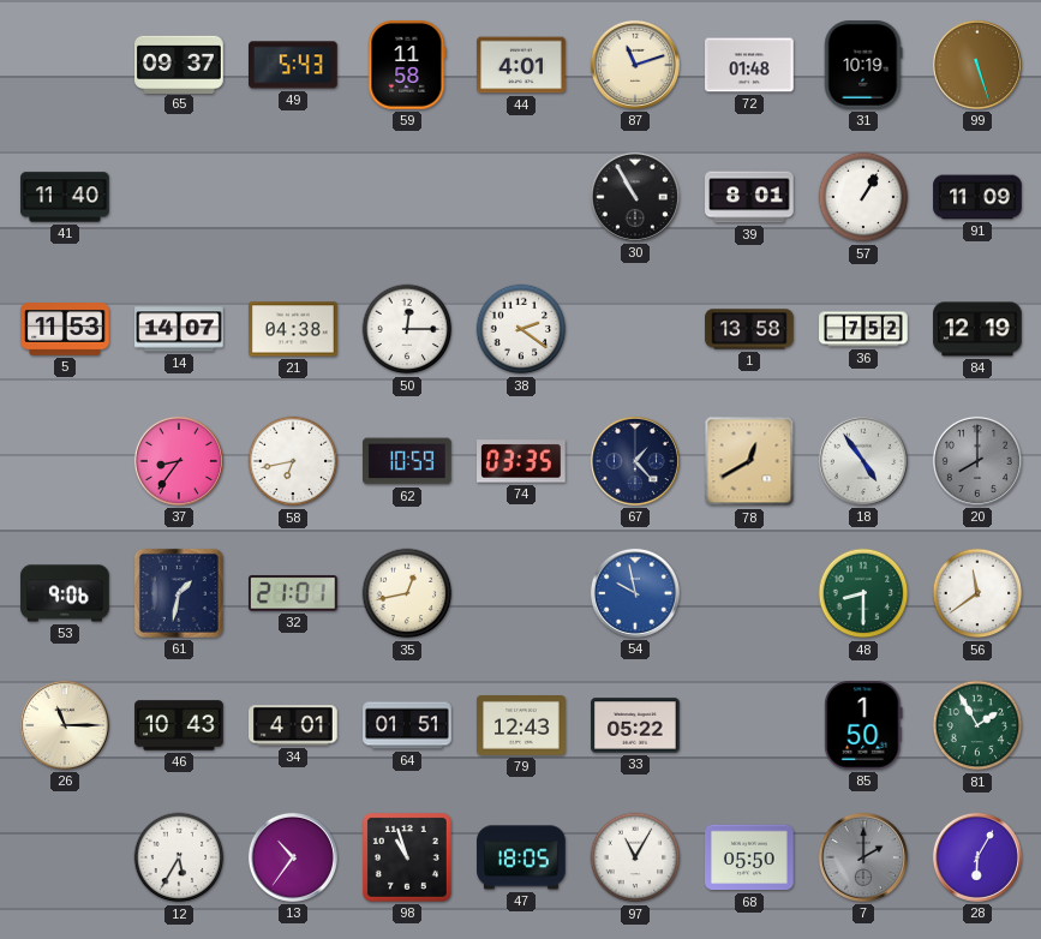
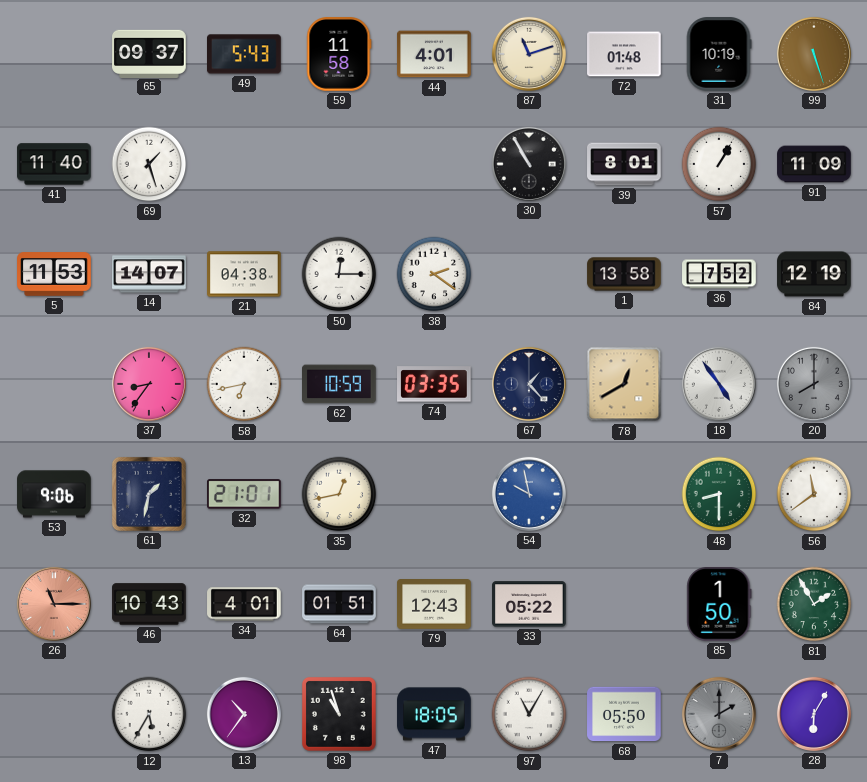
69: none -> 1:27
26 dial: cream -> salmon
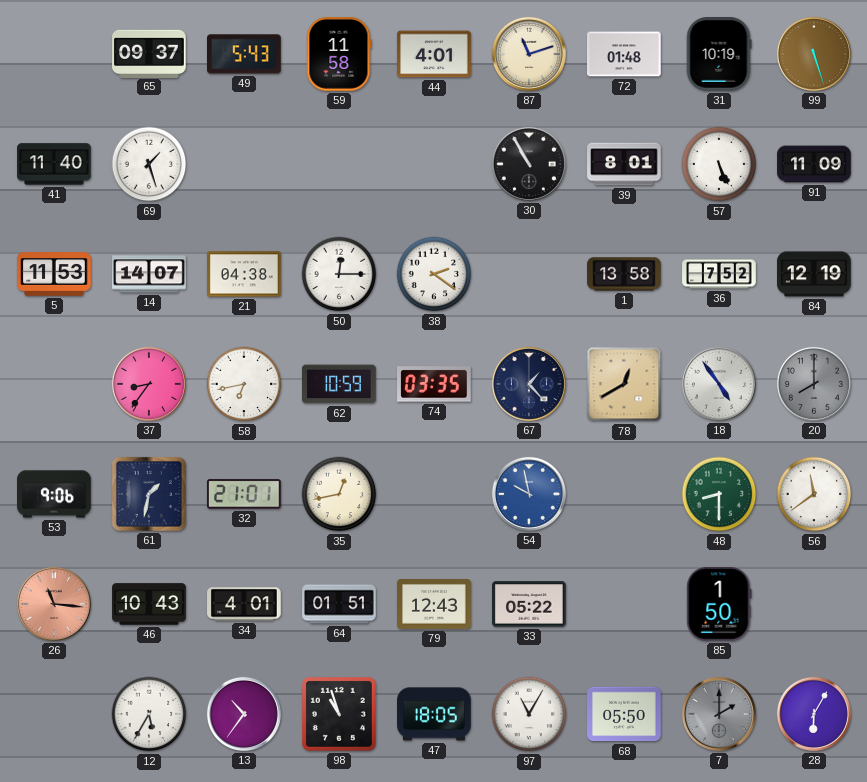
57: 1:05 -> 5:26
26: 11:15 -> 11:16
81: 1:55 -> none
